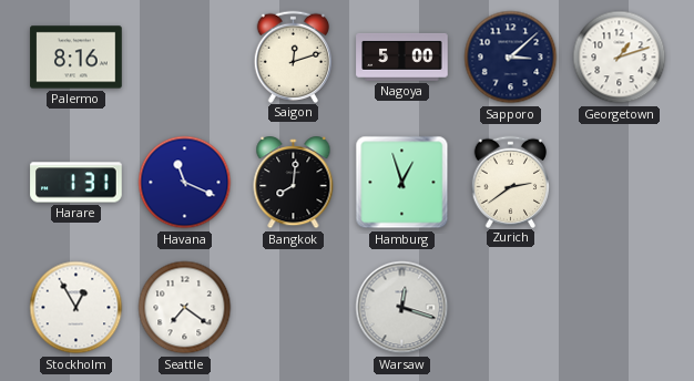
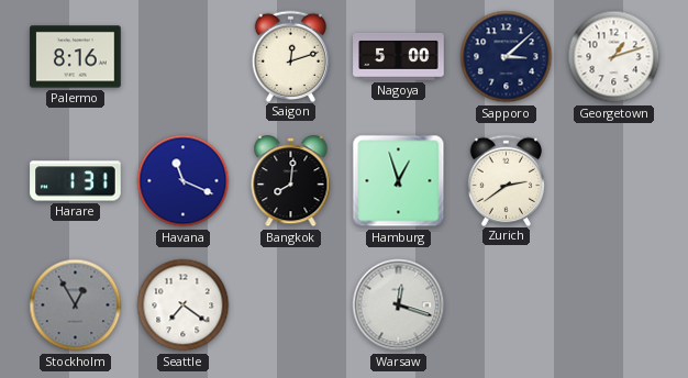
Stockholm dial: white -> grey
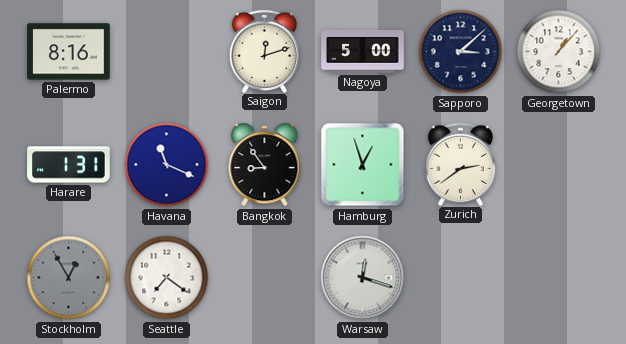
Georgetown: 1:12 -> 1:07
Bangkok: 8:01 -> 8:54
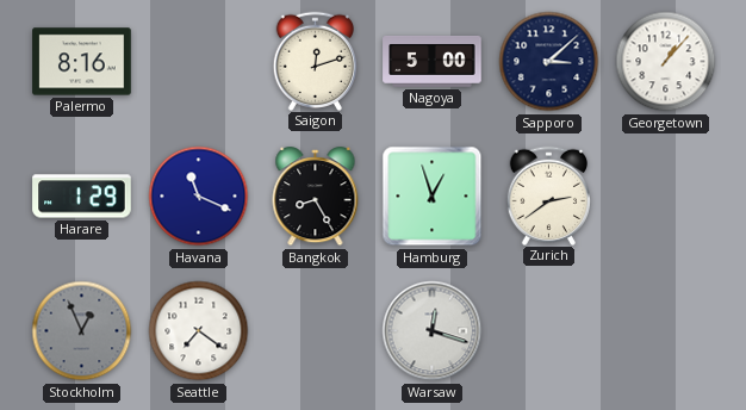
Harare: 1:31 -> 1:29
Bangkok: 8:54 -> 8:25
Stockholm: 12:55 -> 12:56
